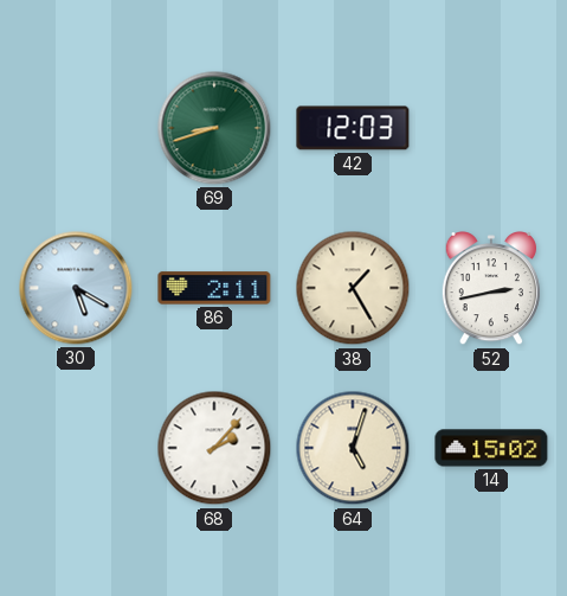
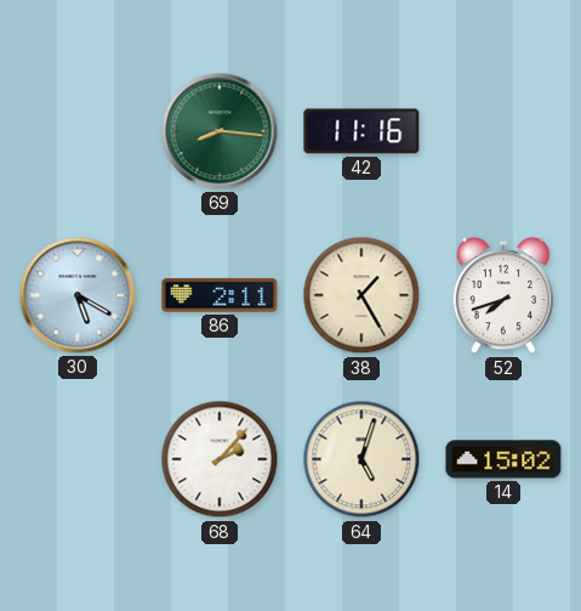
69: 8:42 -> 8:16
42: 12:03 -> 11:16
52: 2:43 -> 7:42
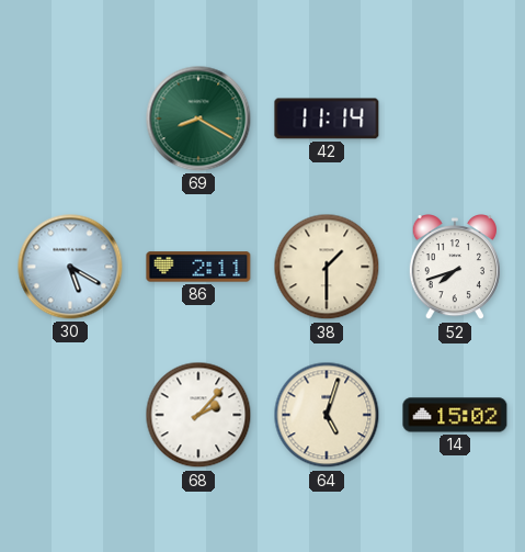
69: 8:16 -> 8:20
42: 11:16 -> 11:14
38: 1:25 -> 1:30
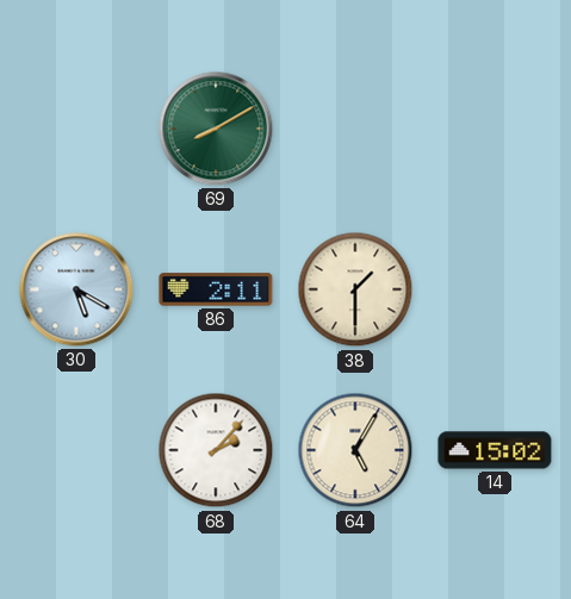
69: 8:20 -> 8:10
42: 11:14 -> none
52: 7:42 -> none
64: 5:03 -> 5:05
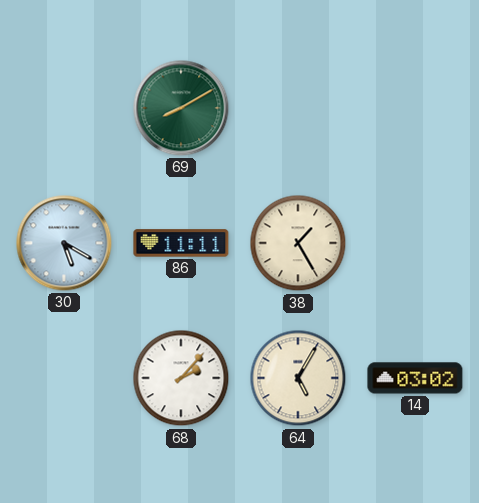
86: 2:11 -> 11:11
38: 1:30 -> 1:25
14: 15:02 -> 03:02
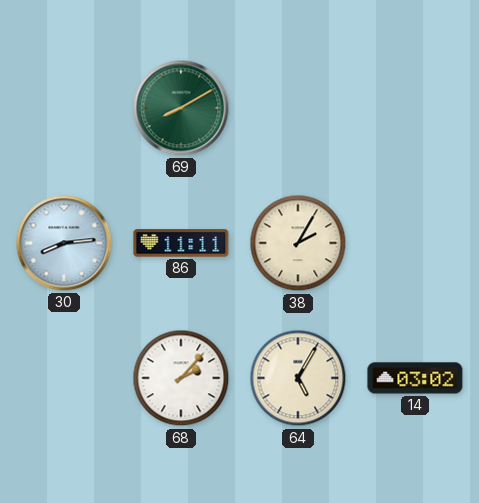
30: 5:20 -> 8:14
38: 1:25 -> 2:05
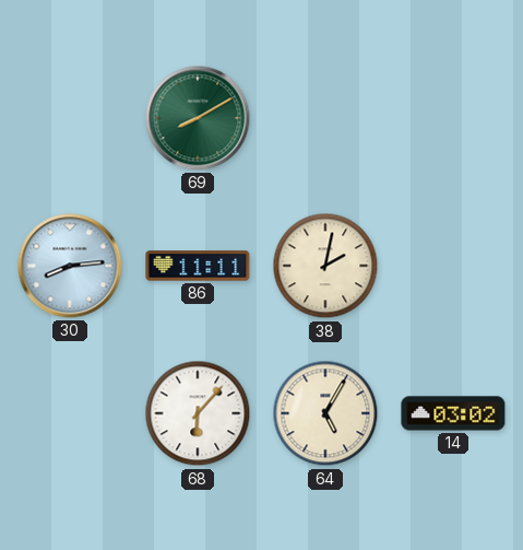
38: 2:05 -> 2:02
68: 2:07 -> 6:07
